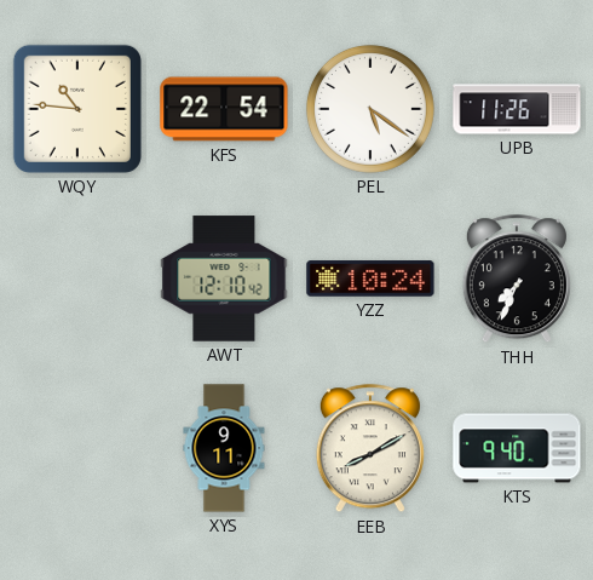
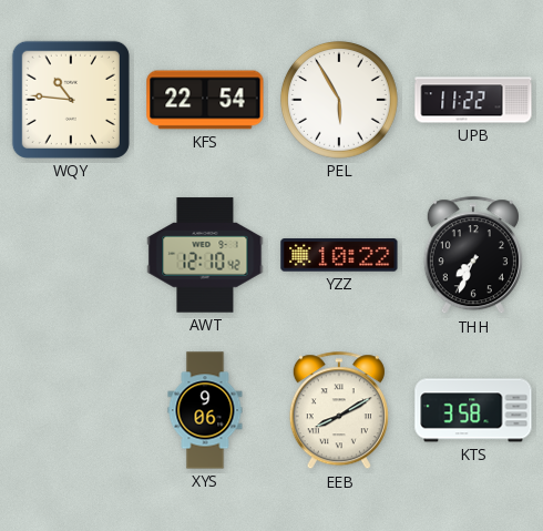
PEL: 5:21 -> 5:55
UPB: 11:26 -> 11:22
YZZ: 10:24 -> 10:22
XYS: 9:11 -> 9:06
KTS: 9:40 -> 3:58
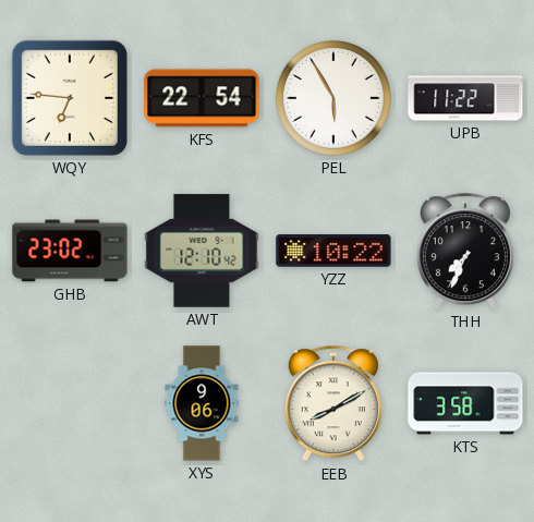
WQY: 10:46 -> 6:46
GHB: none -> 23:02
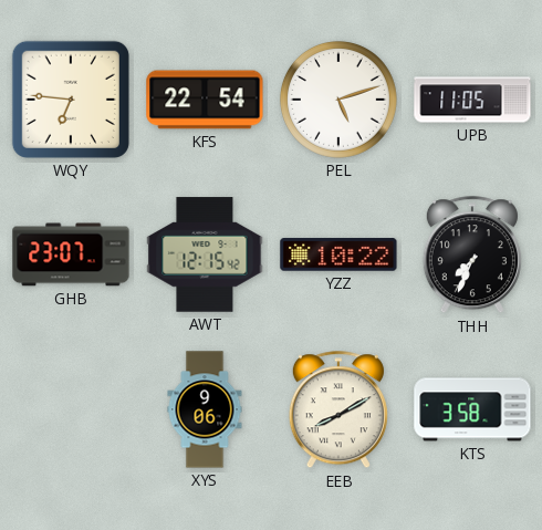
PEL: 5:55 -> 5:12
UPB: 11:22 -> 11:05
GHB: 23:02 -> 23:07
AWT: 12:10 -> 12:15
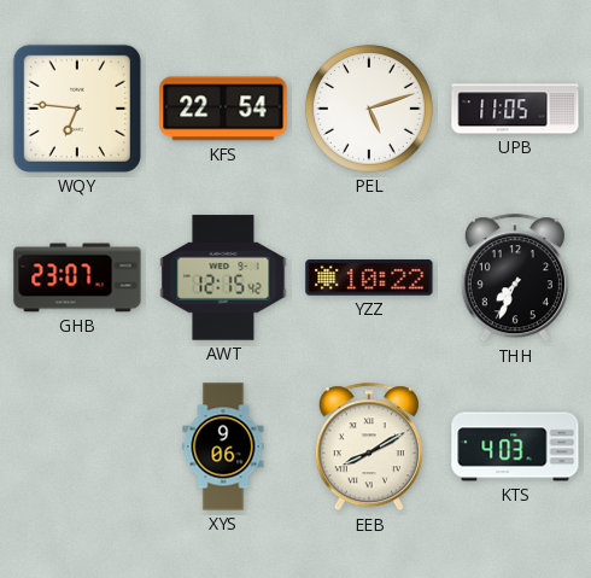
KTS: 3:58 -> 4:03
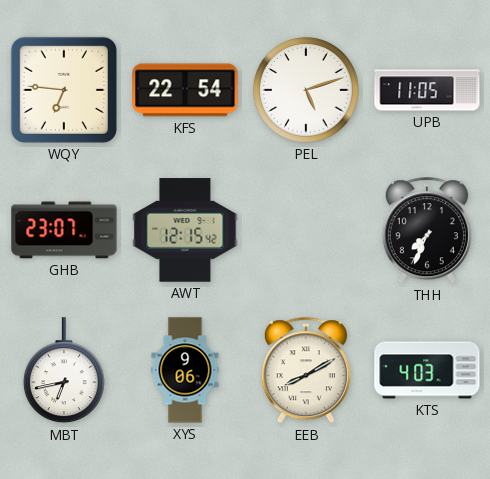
YZZ: 10:22 -> none
MBT: none -> 6:43
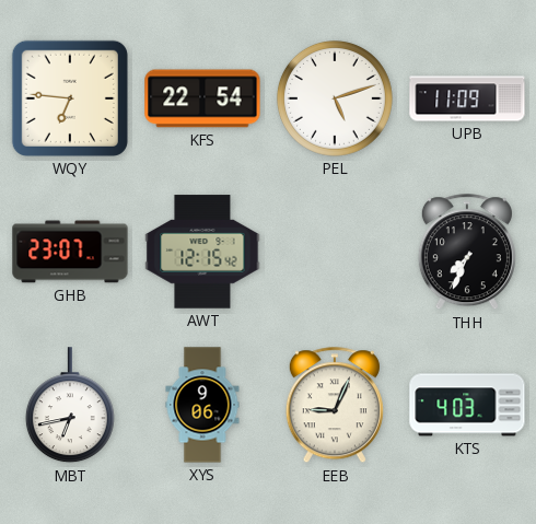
UPB: 11:05 -> 11:09
EEB: 8:10 -> 9:04
